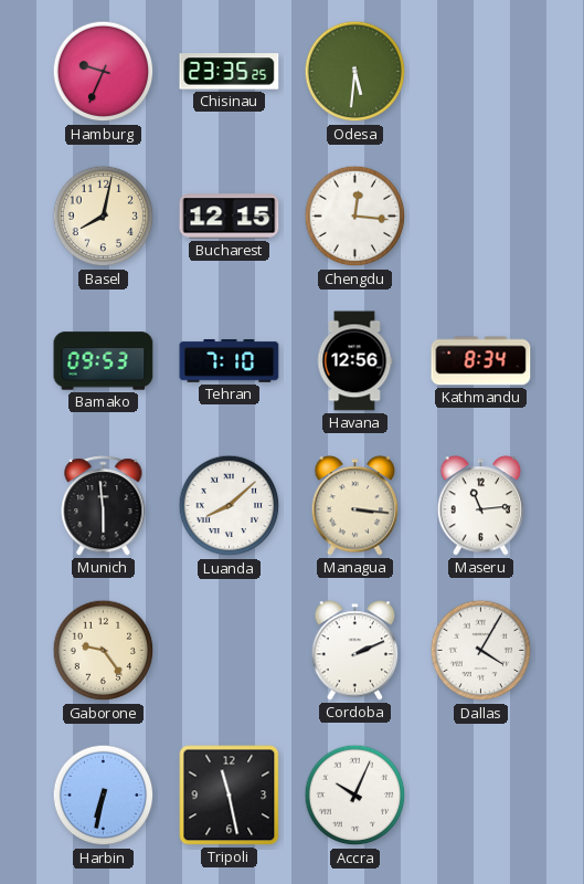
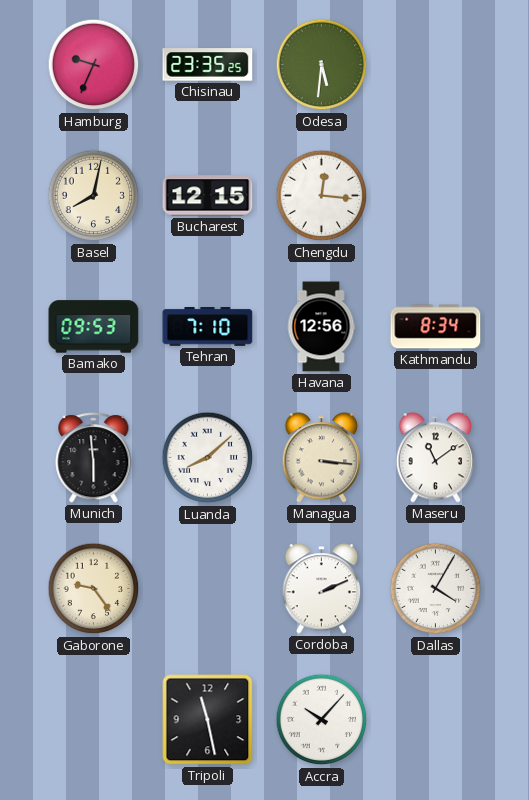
Maseru: 11:14 -> 11:09
Harbin: 6:32 -> none
Accra: 10:04 -> 10:07
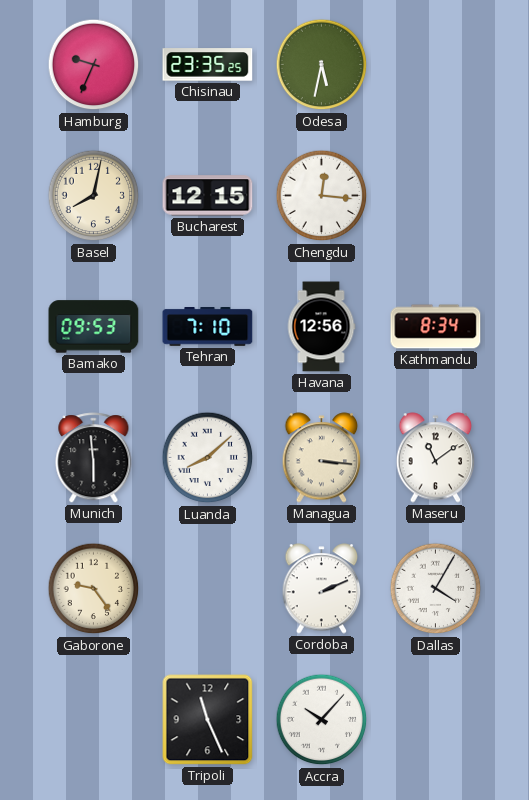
Odesa: 5:31 -> 5:32
Tripoli: 11:28 -> 11:26
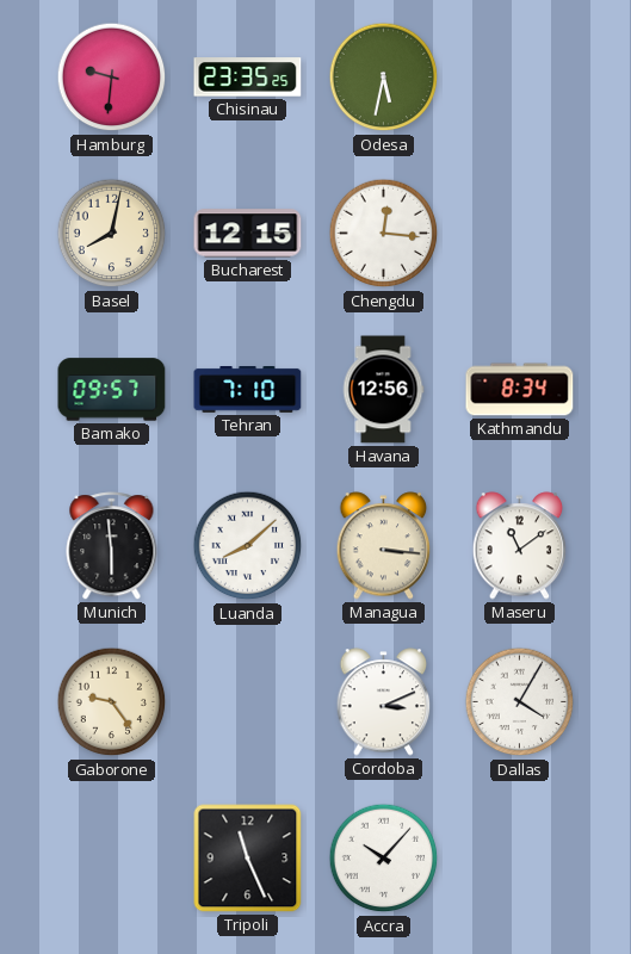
Hamburg: 9:34 -> 9:31
Bamako: 09:53 -> 09:57
Cordoba: 2:11 -> 3:11
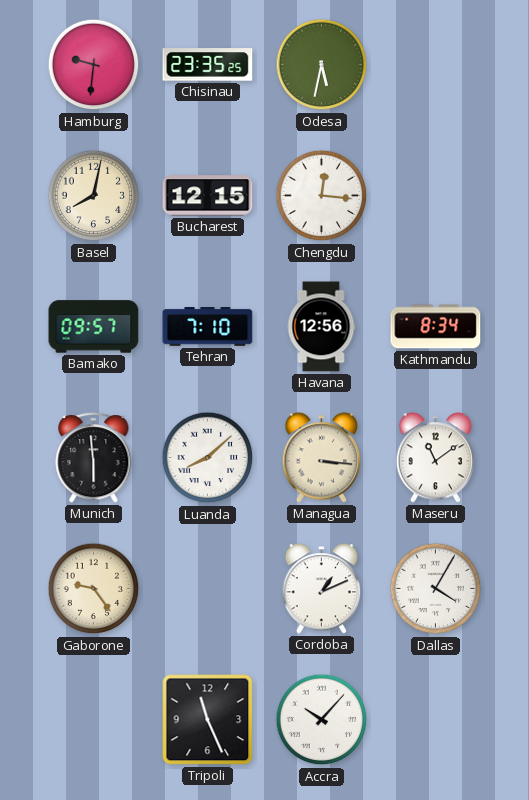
Cordoba: 3:11 -> 1:11
